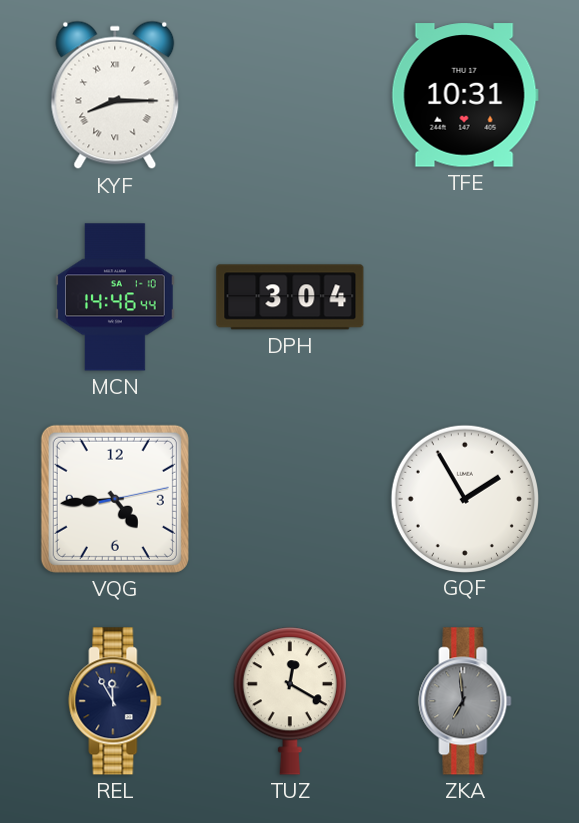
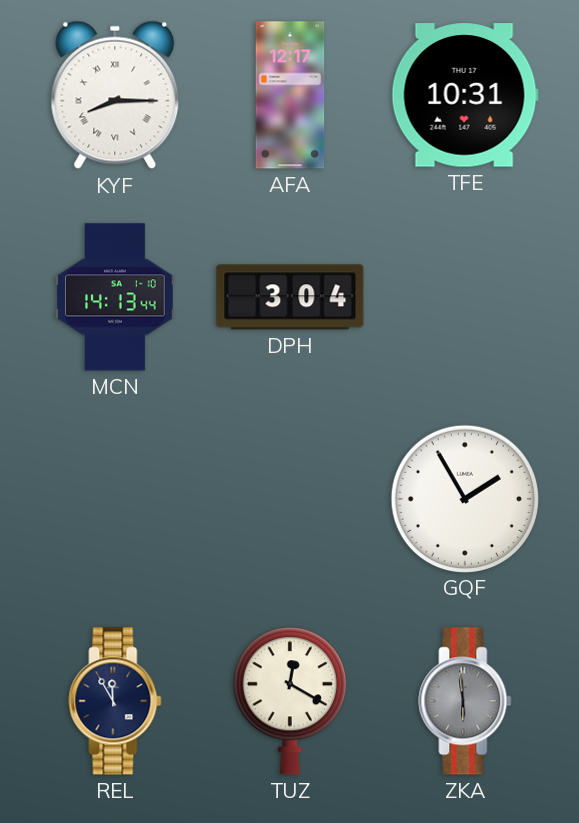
AFA: none -> 12:17
MCN: 14:46 -> 14:13
VQG: 4:44 -> none
ZKA: 6:59 -> 5:59
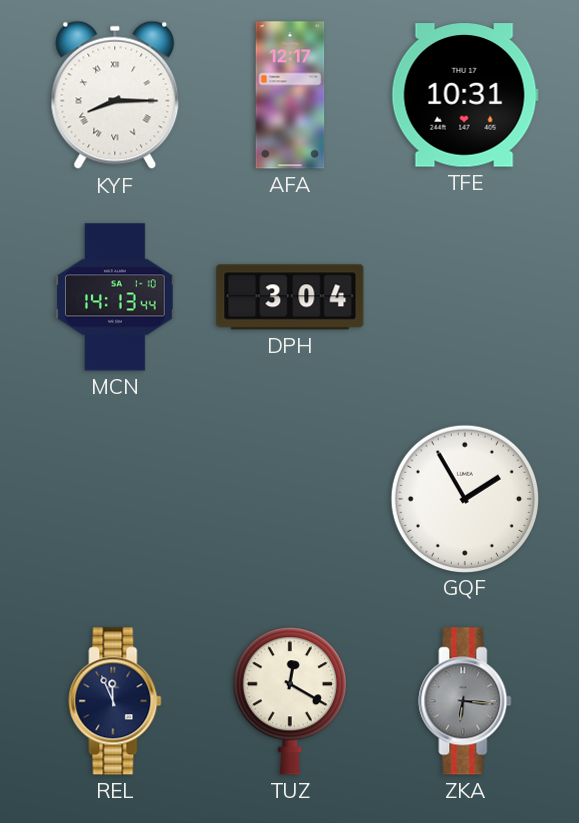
REL: 11:55 -> 11:56
ZKA: 5:59 -> 6:16
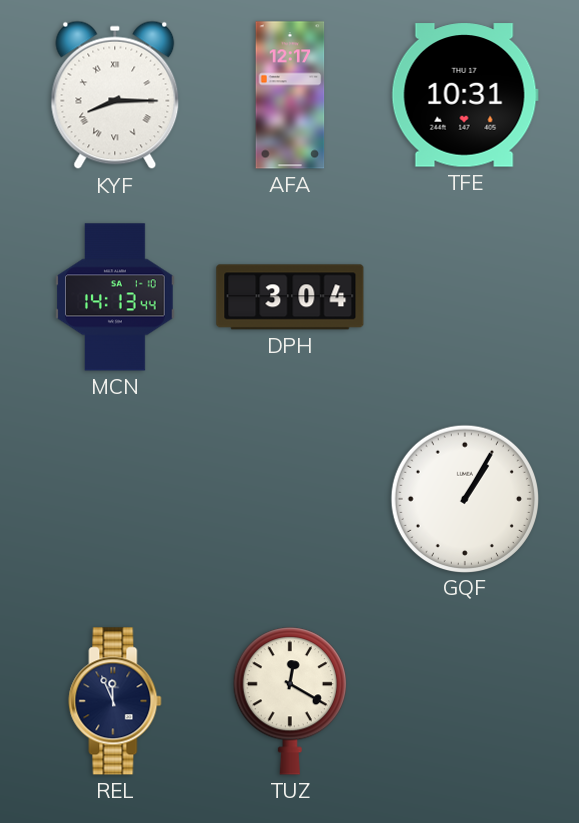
GQF: 1:55 -> 1:05
ZKA: 6:16 -> none
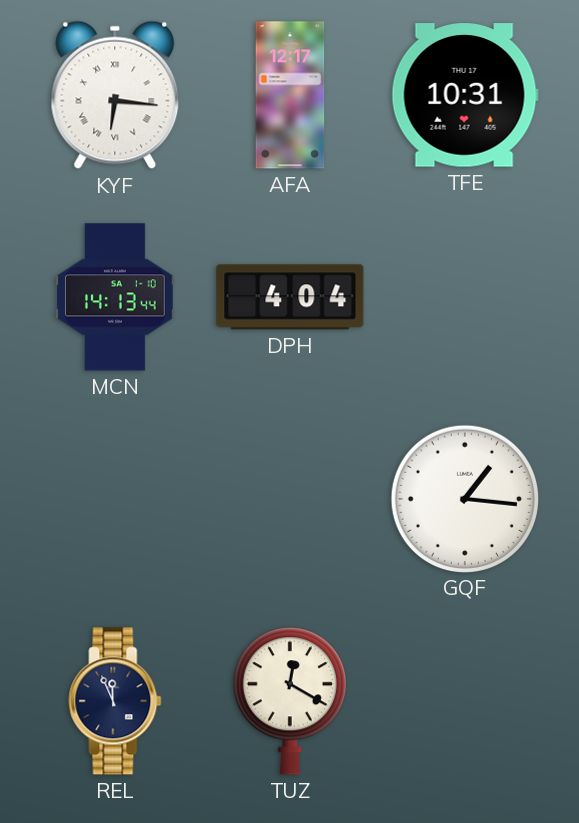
KYF: 8:15 -> 6:16
DPH: 3:04 -> 4:04
GQF: 1:05 -> 1:16
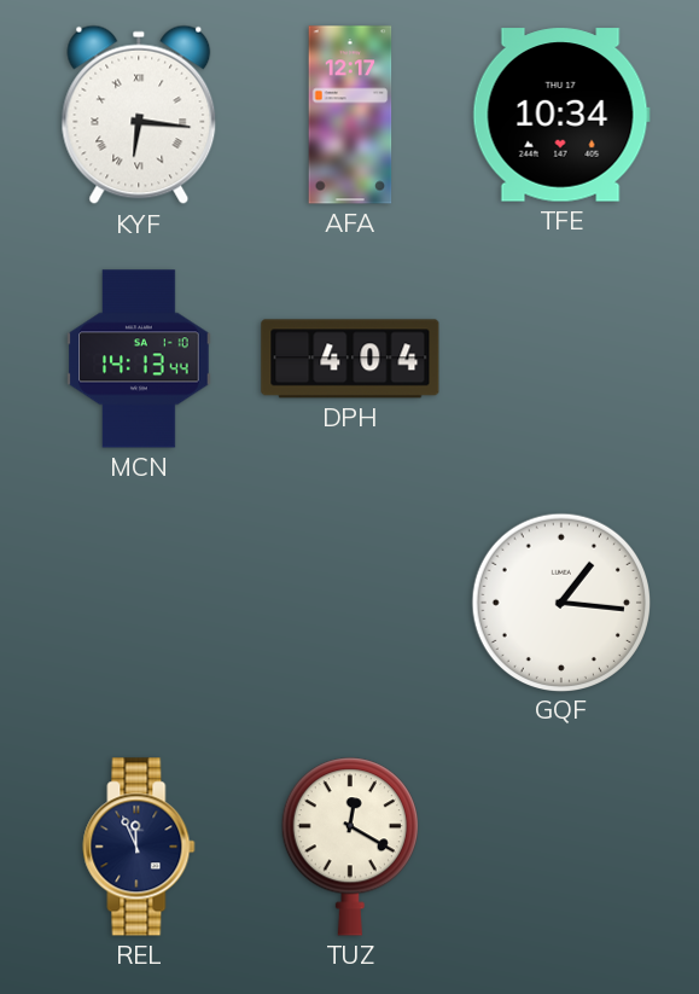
TFE: 10:31 -> 10:34
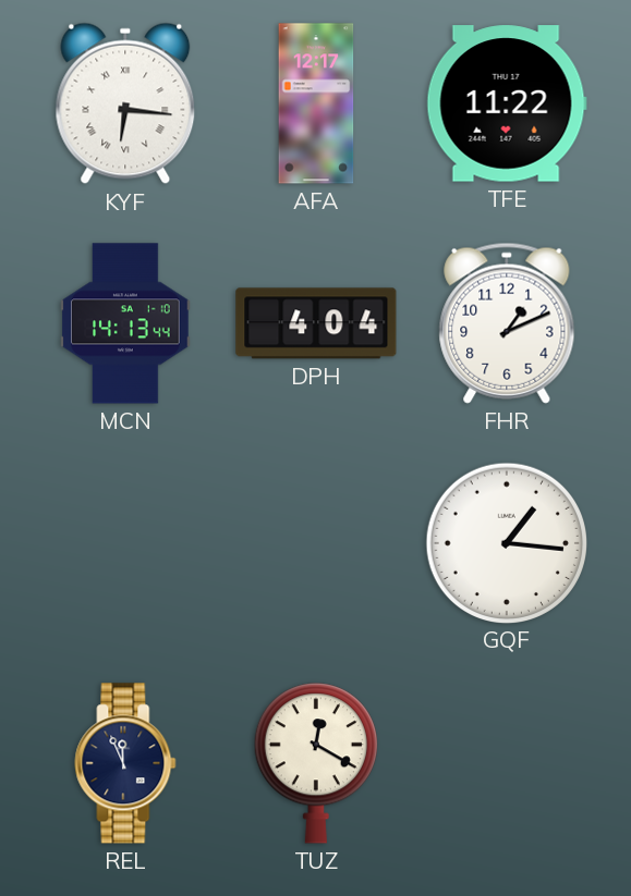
TFE: 10:34 -> 11:22
FHR: none -> 1:11
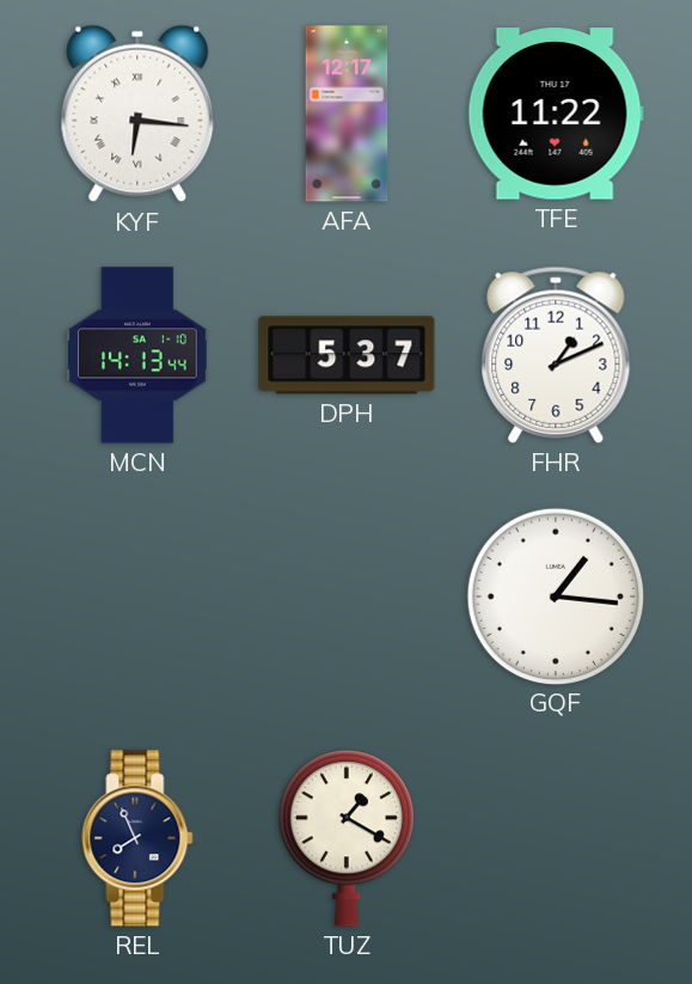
DPH: 4:04 -> 5:37
REL: 11:56 -> 7:56
TUZ: 12:20 -> 1:20
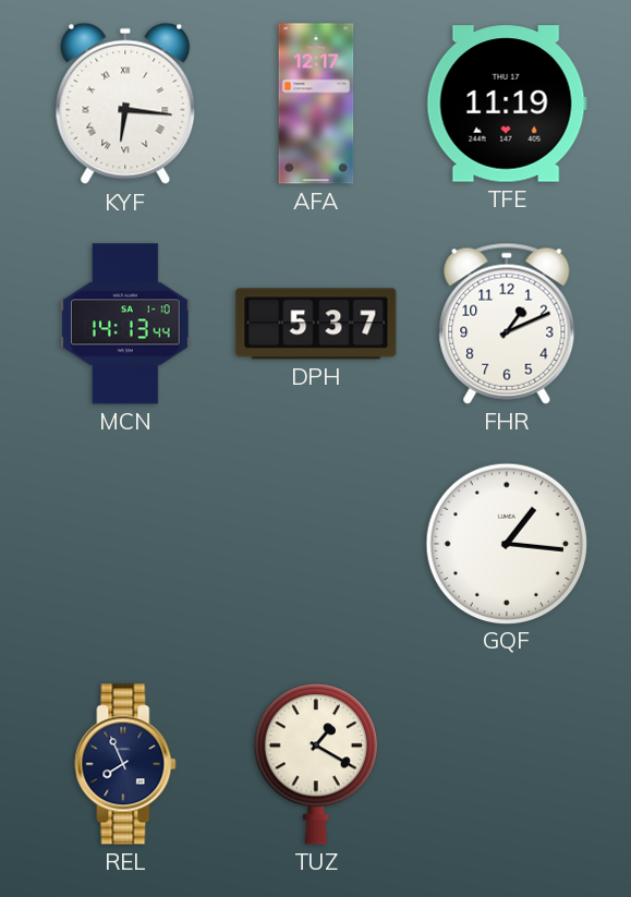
TFE: 11:22 -> 11:19
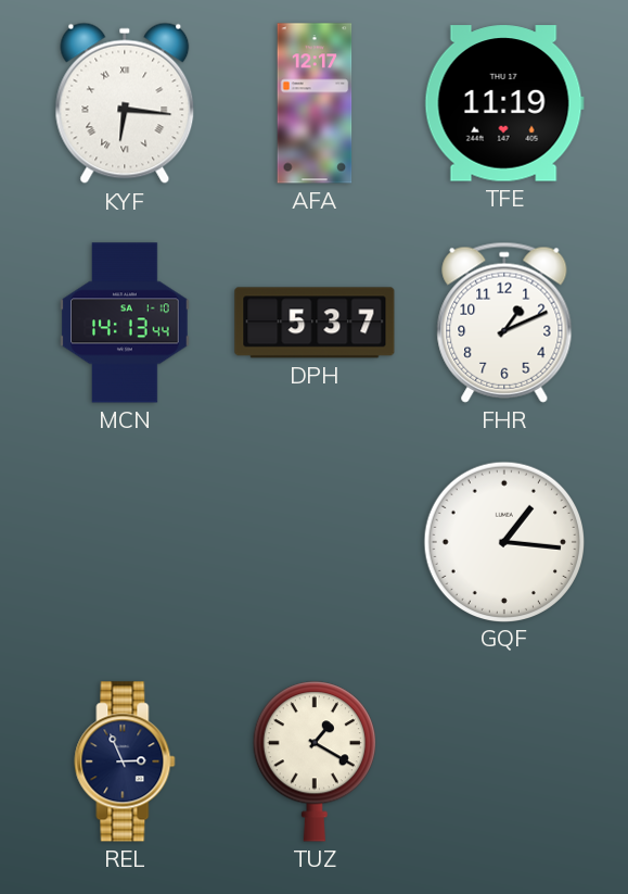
REL: 7:56 -> 2:56
